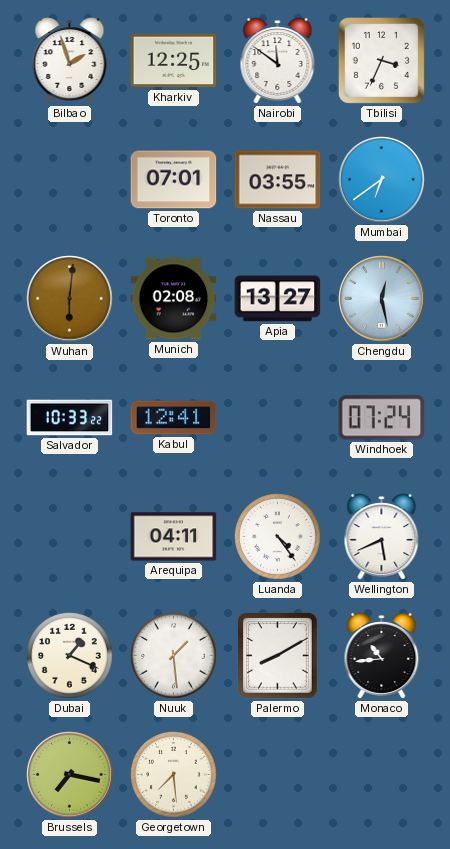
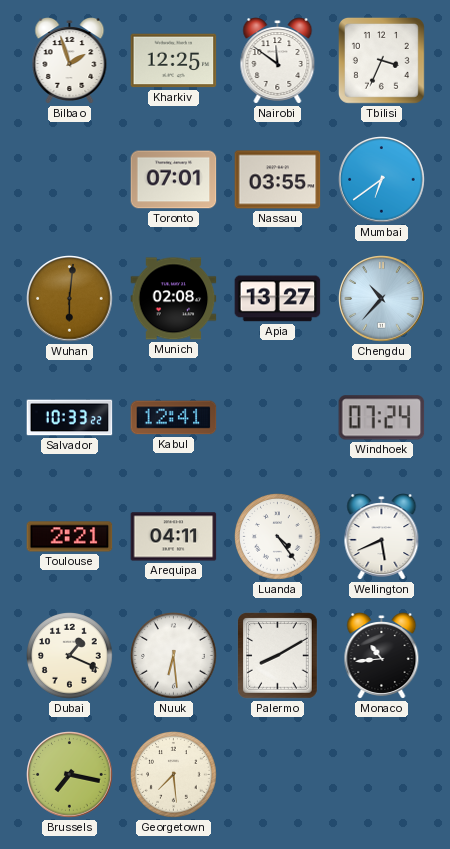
Chengdu: 12:28 -> 10:37
Toulouse: none -> 2:21
Nuuk: 1:29 -> 6:29
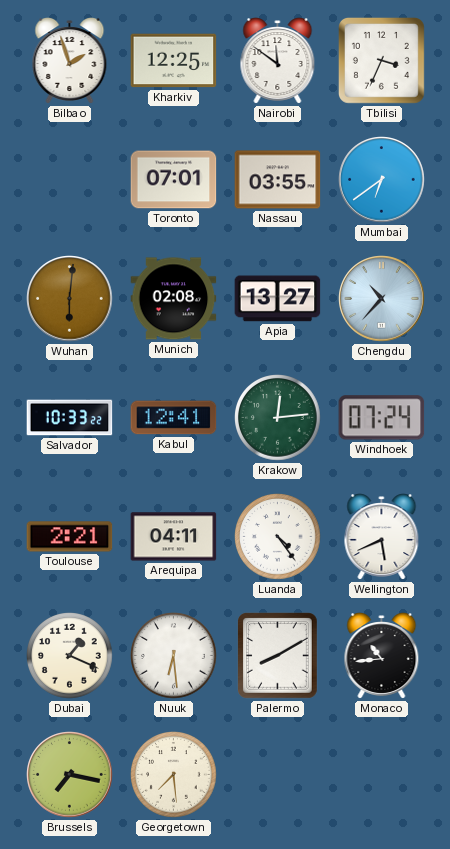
Krakow: none -> 12:14
